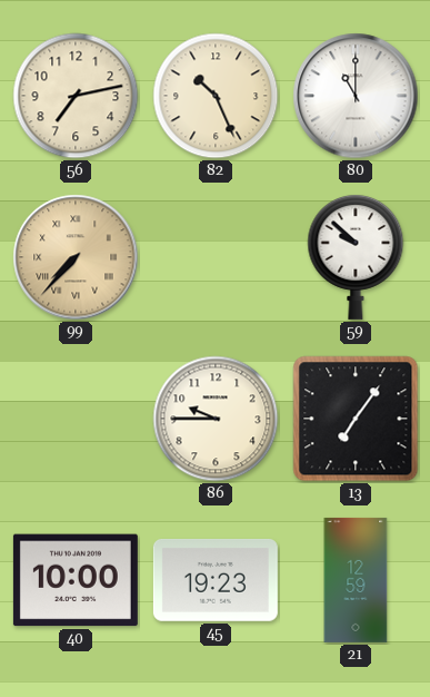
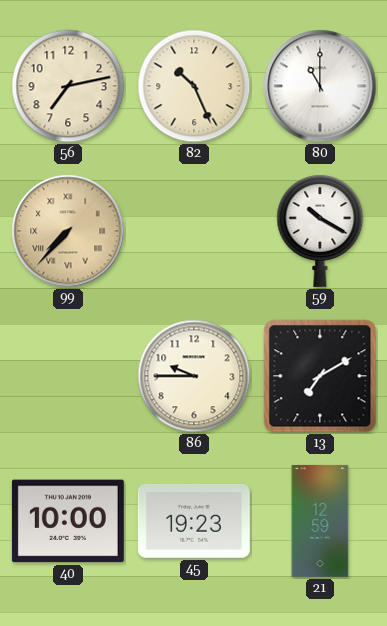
59: 9:52 -> 10:20
13: 7:06 -> 7:10
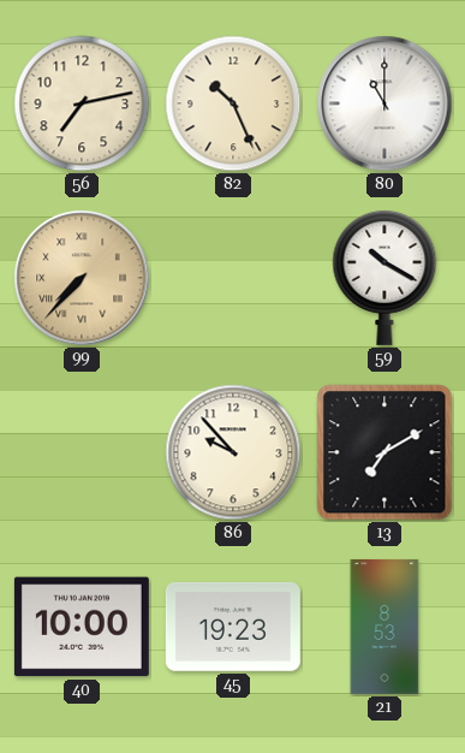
86: 9:45 -> 9:53
21: 12:59 -> 8:53
